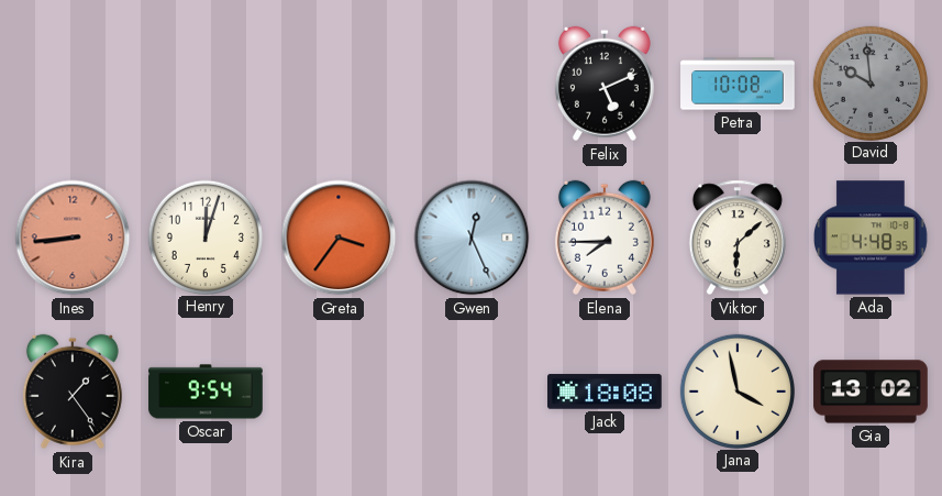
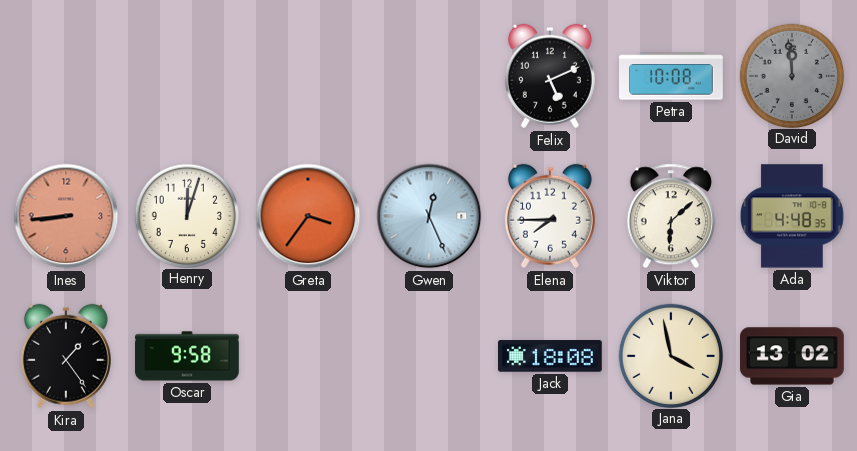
David: 9:59 -> 11:59
Oscar: 9:54 -> 9:58
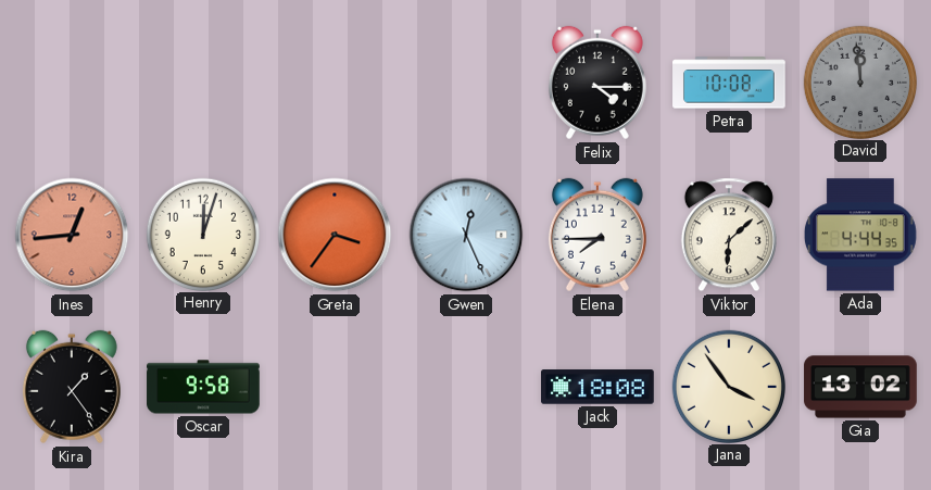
Felix: 5:11 -> 4:15
Ines: 8:44 -> 12:44
Ada: 4:48 -> 4:44
Jana: 3:58 -> 3:54
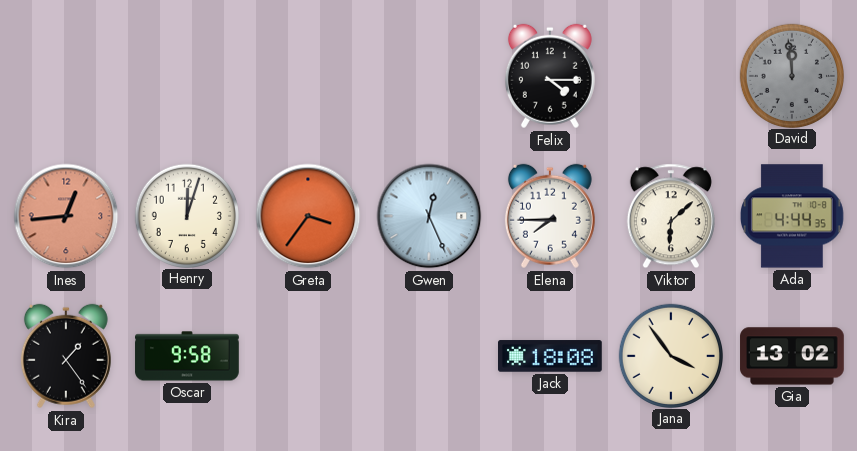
Petra: 10:08 -> none
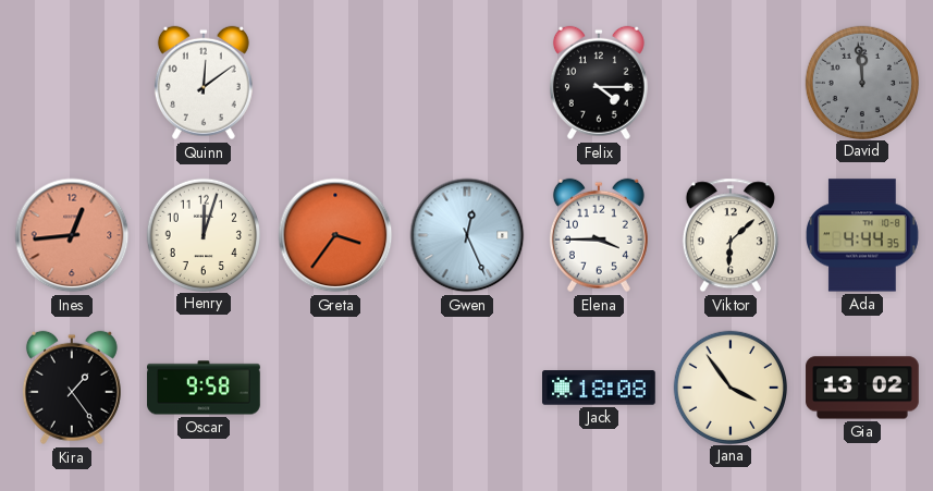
Quinn: none -> 12:09
Elena: 7:45 -> 3:45
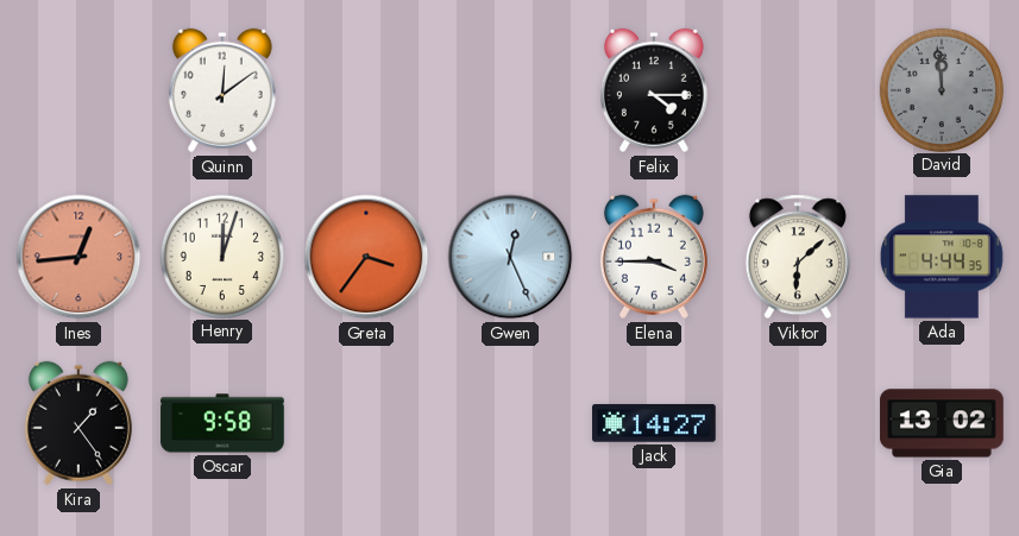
Jack: 18:08 -> 14:27
Jana: 3:54 -> none
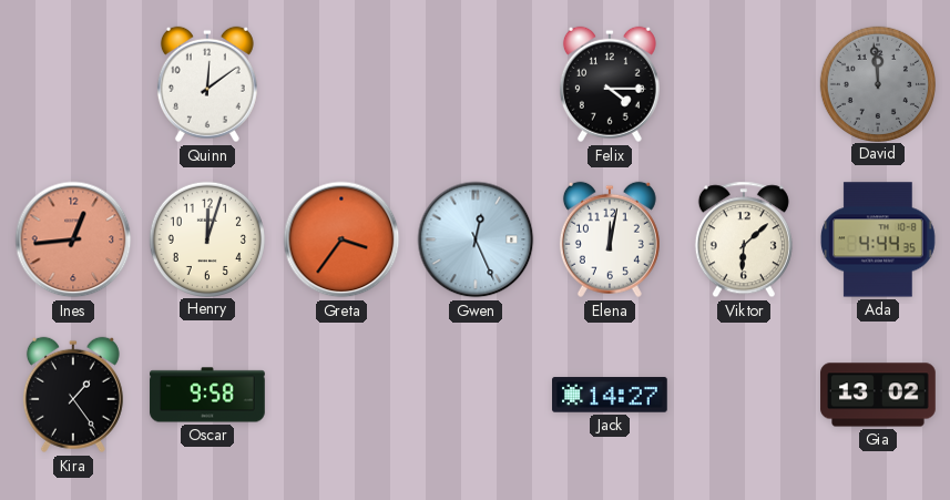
Elena: 3:45 -> 12:02
